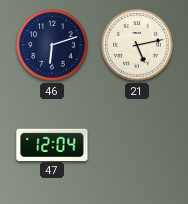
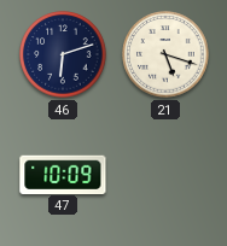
21: 5:13 -> 5:18
47: 12:04 -> 10:09
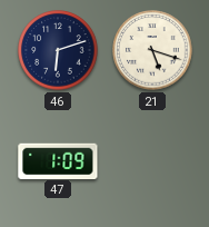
47: 10:09 -> 1:09
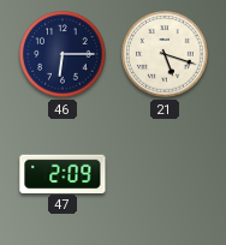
46: 6:12 -> 6:15
47: 1:09 -> 2:09
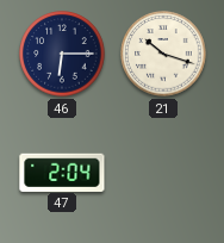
21: 5:18 -> 10:18
47: 2:09 -> 2:04
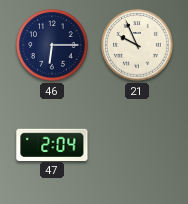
21: 10:18 -> 9:56
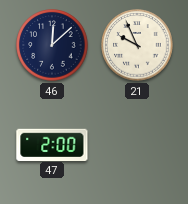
46: 6:15 -> 12:08
47: 2:04 -> 2:00
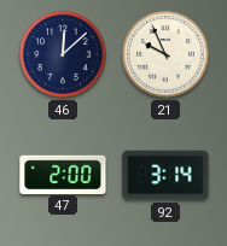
92: none -> 3:14
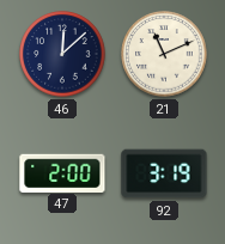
21: 9:56 -> 11:11
92: 3:14 -> 3:19
